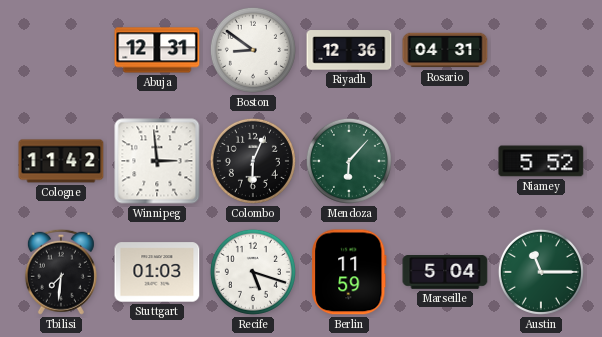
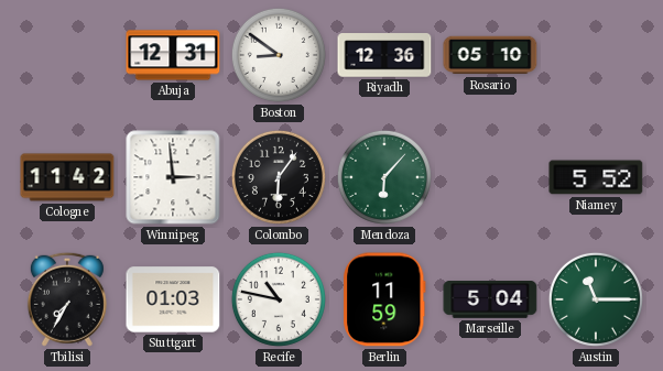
Rosario: 04:31 -> 05:10
Colombo: 6:04 -> 6:06
Tbilisi: 7:31 -> 7:35
Recife: 5:18 -> 10:47
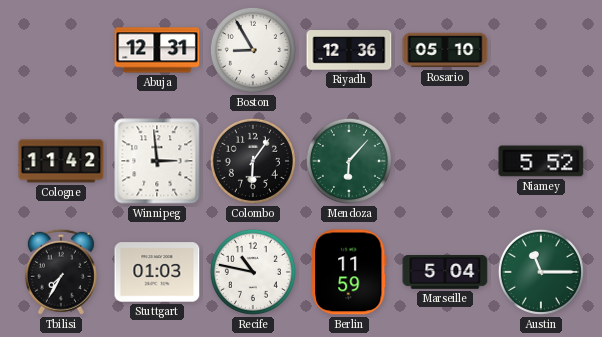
Boston: 8:51 -> 8:55
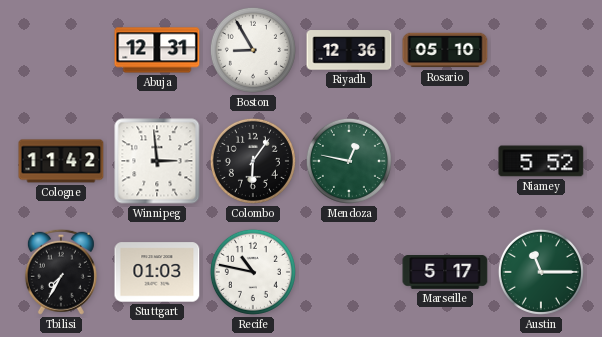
Mendoza: 6:07 -> 12:47
Berlin: 11:59 -> none
Marseille: 5:04 -> 5:17
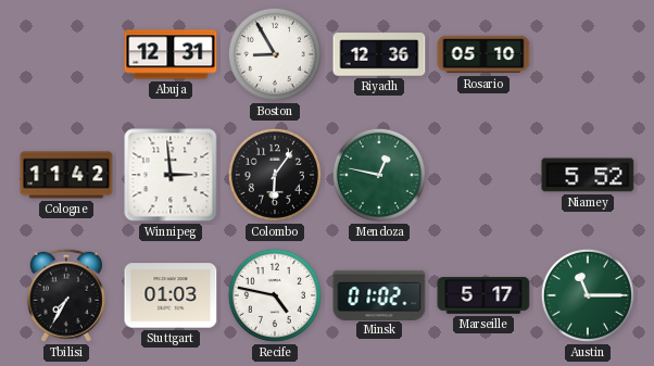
Recife: 10:47 -> 4:47
Minsk: none -> 01:02
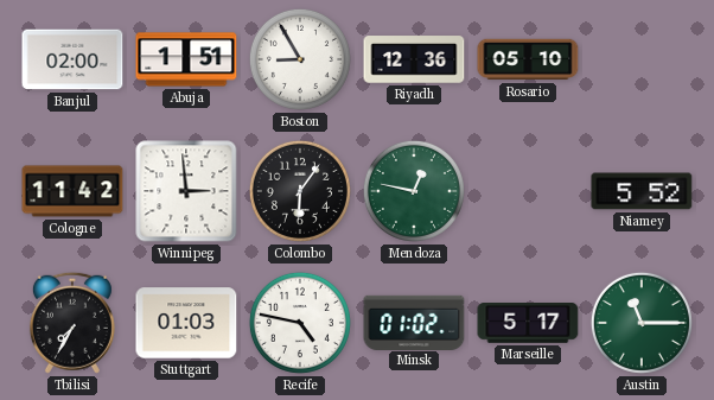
Banjul: none -> 02:00
Abuja: 12:31 -> 1:51
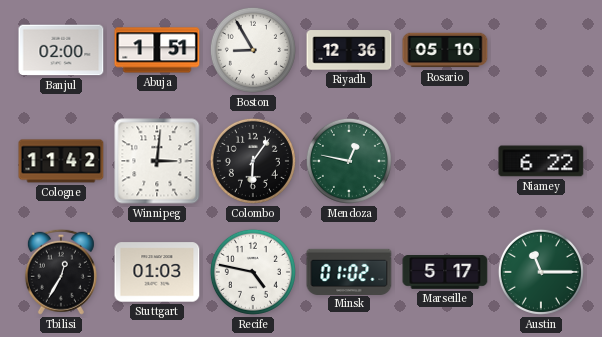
Winnipeg: 2:59 -> 3:01
Niamey: 5:52 -> 6:22
Tbilisi: 7:35 -> 12:35
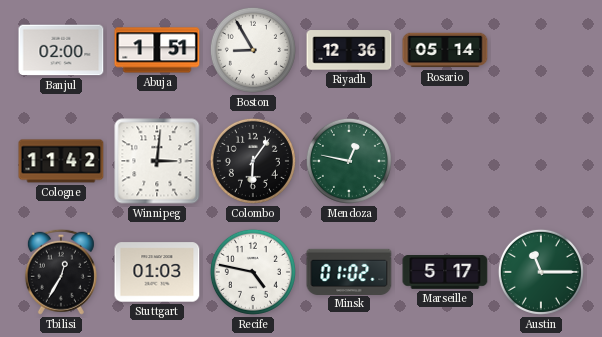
Rosario: 05:10 -> 05:14
Niamey: 6:22 -> none
